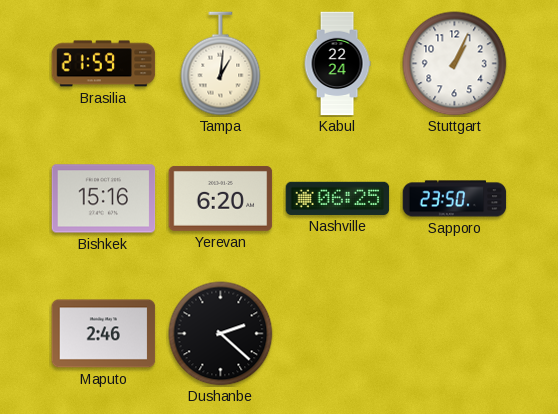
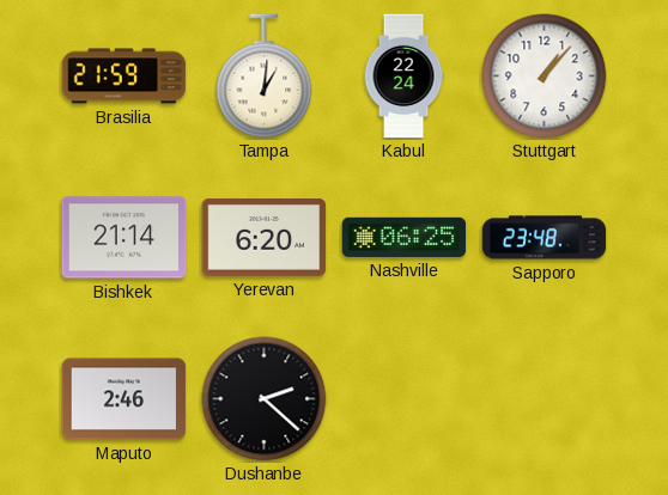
Stuttgart: 1:04 -> 1:07
Bishkek: 15:16 -> 21:14
Sapporo: 23:50 -> 23:48
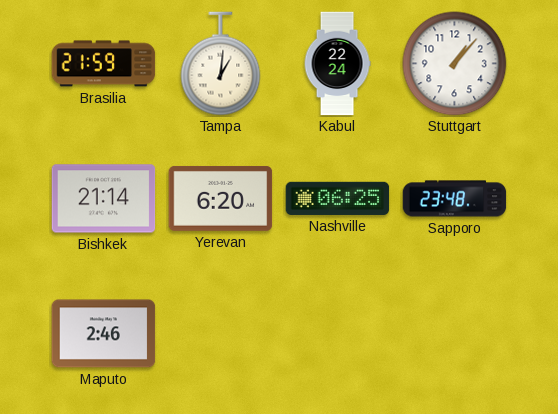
Dushanbe: 2:22 -> none
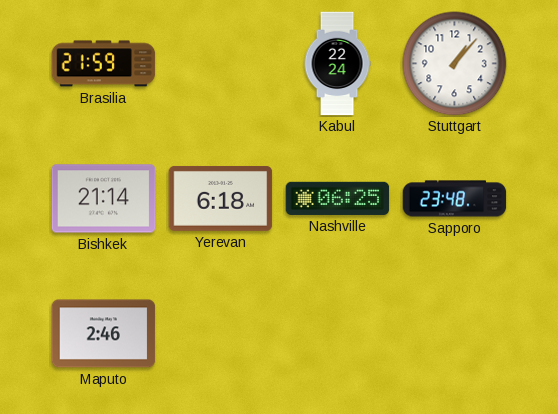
Tampa: 1:01 -> none
Yerevan: 6:20 -> 6:18
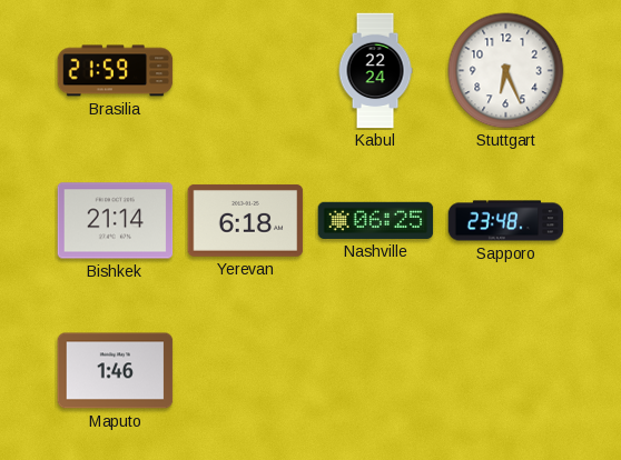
Stuttgart: 1:07 -> 6:26
Maputo: 2:46 -> 1:46
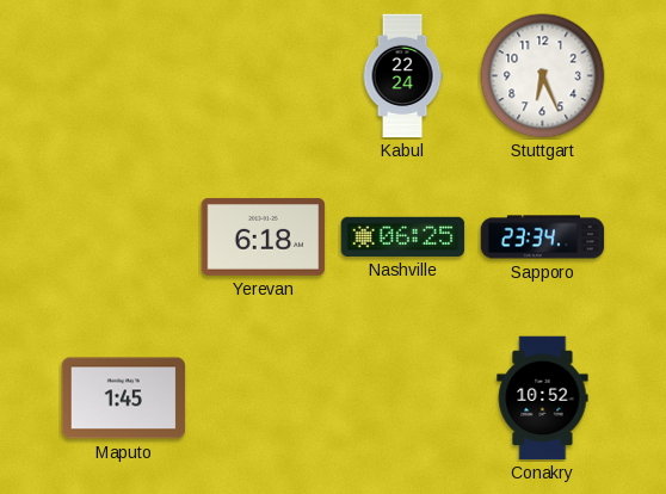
Brasilia: 21:59 -> none
Bishkek: 21:14 -> none
Sapporo: 23:48 -> 23:34
Maputo: 1:46 -> 1:45
Conakry: none -> 10:52
